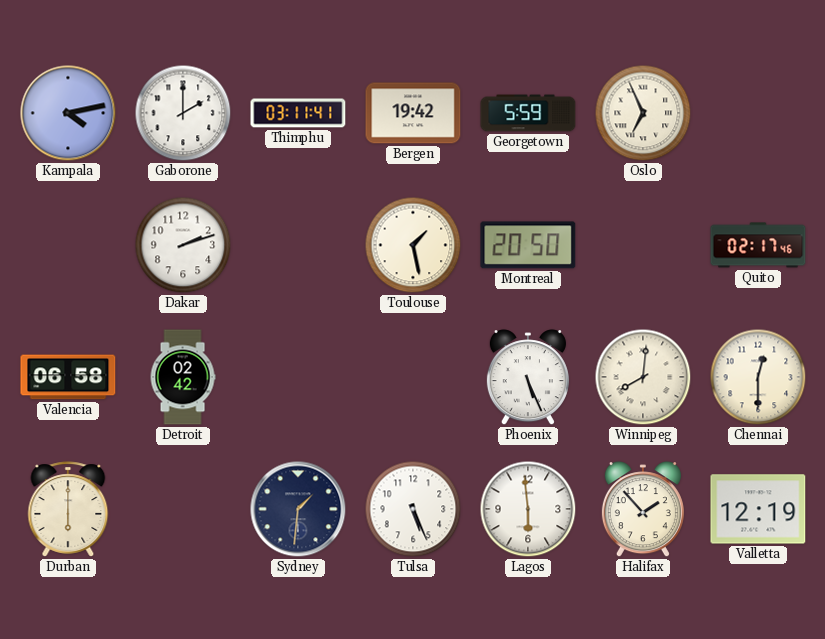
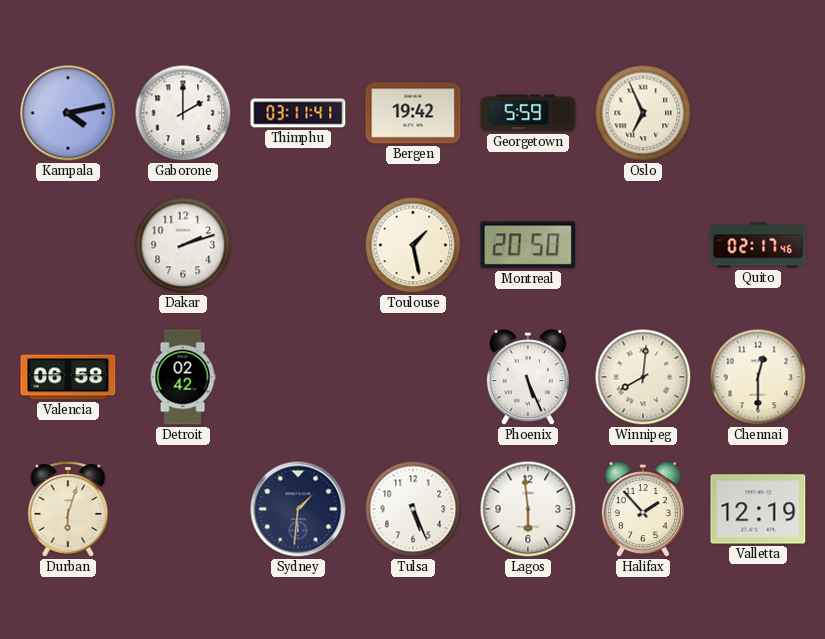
Durban: 6:00 -> 6:03
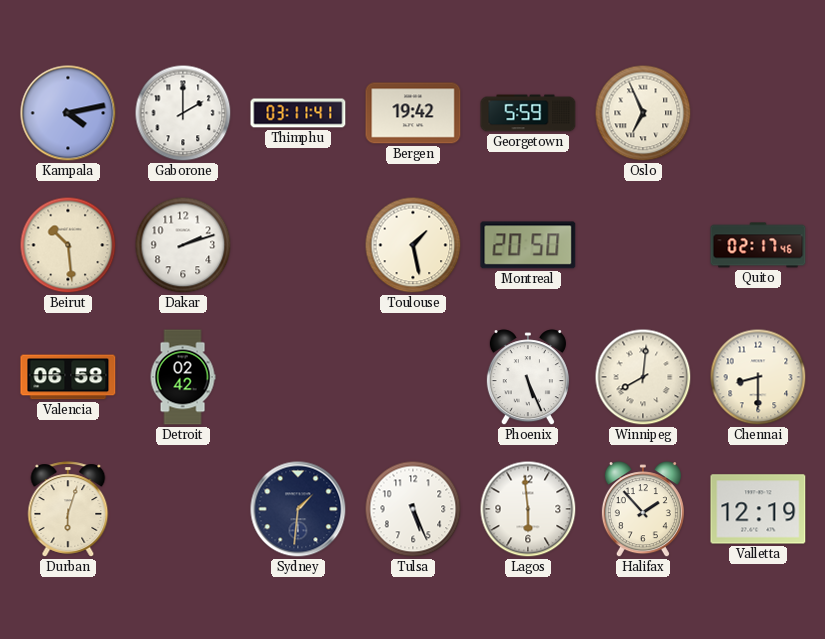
Beirut: none -> 10:29
Chennai: 12:30 -> 8:30
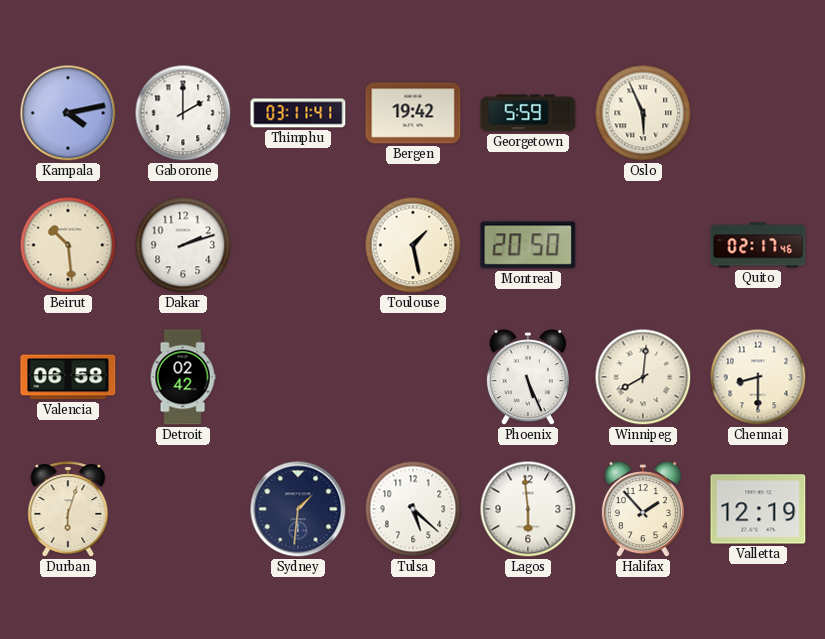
Oslo: 6:56 -> 5:56
Tulsa: 5:26 -> 5:22
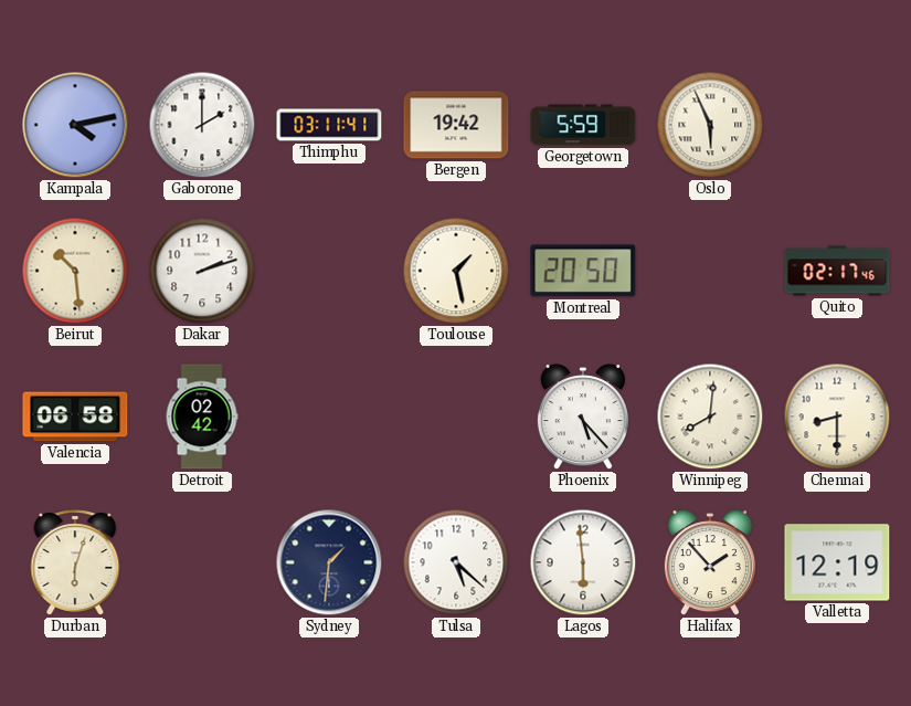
Phoenix: 5:26 -> 5:23
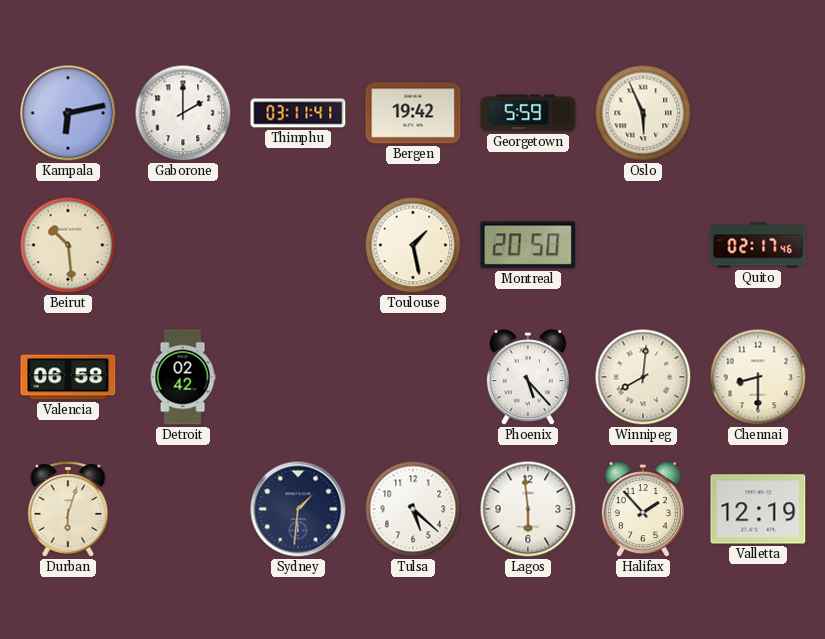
Kampala: 4:13 -> 6:13
Dakar: 2:12 -> none
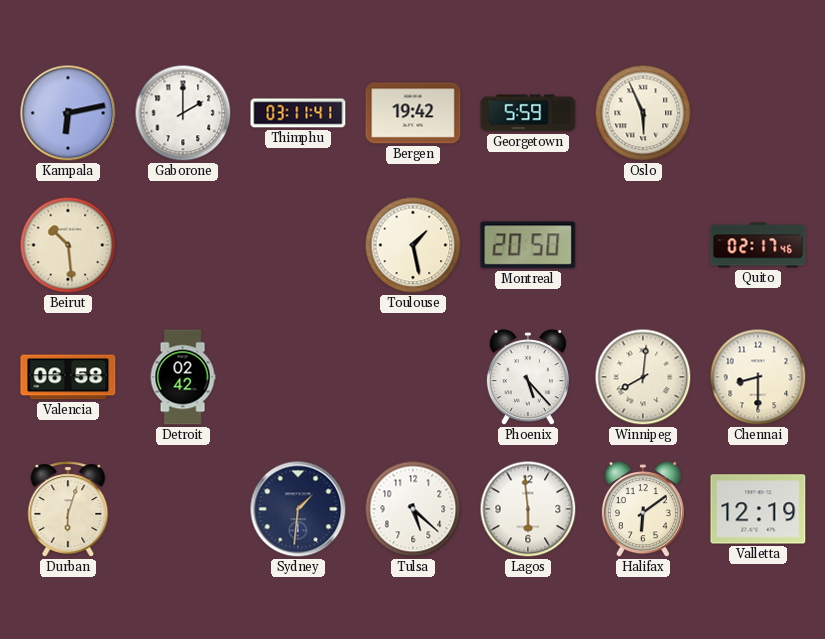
Halifax: 1:53 -> 6:09
